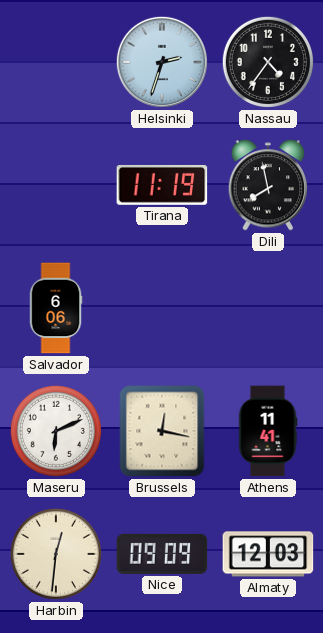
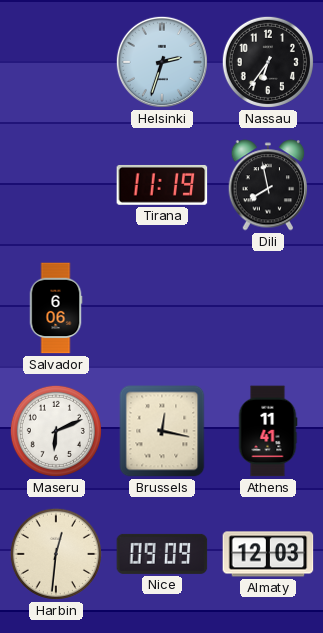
Nassau: 4:36 -> 6:36
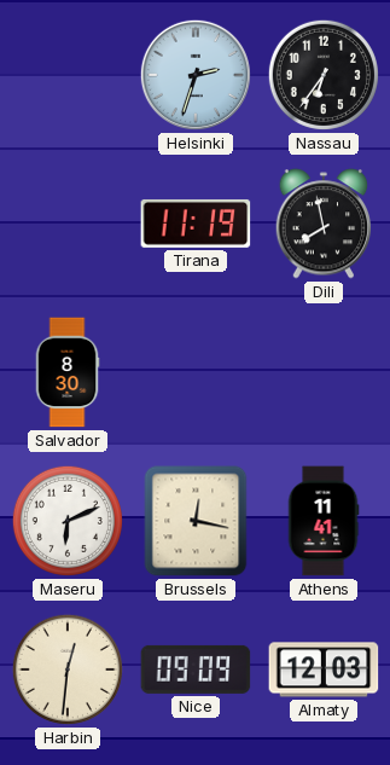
Salvador: 6:06 -> 8:30
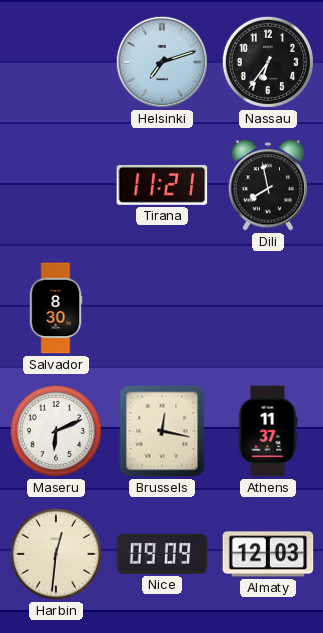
Helsinki: 2:33 -> 7:12
Tirana: 11:19 -> 11:21
Athens: 11:41 -> 11:37
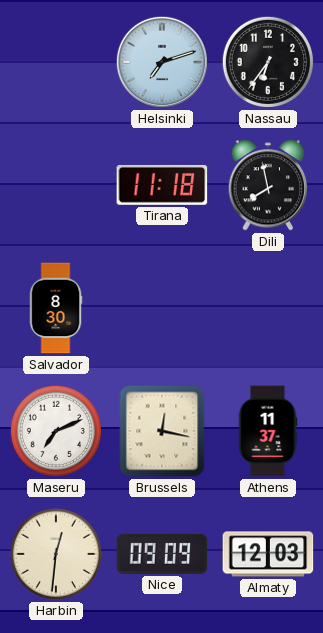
Tirana: 11:21 -> 11:18
Maseru: 6:11 -> 7:11
